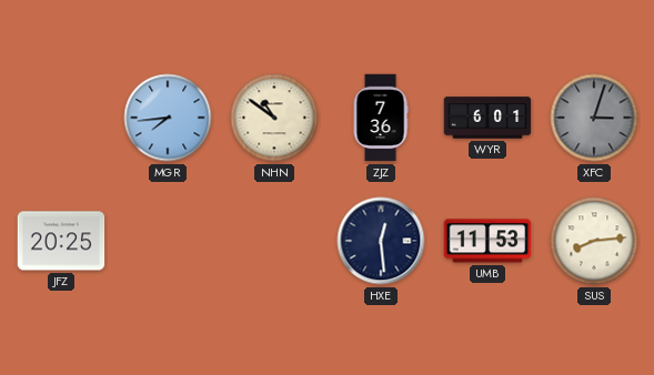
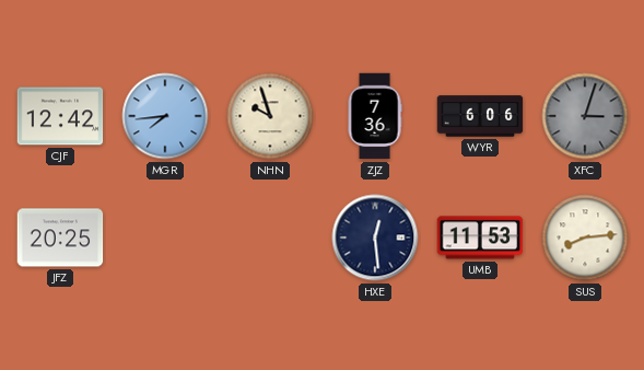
CJF: none -> 12:42
NHN: 10:51 -> 9:57
WYR: 6:01 -> 6:06
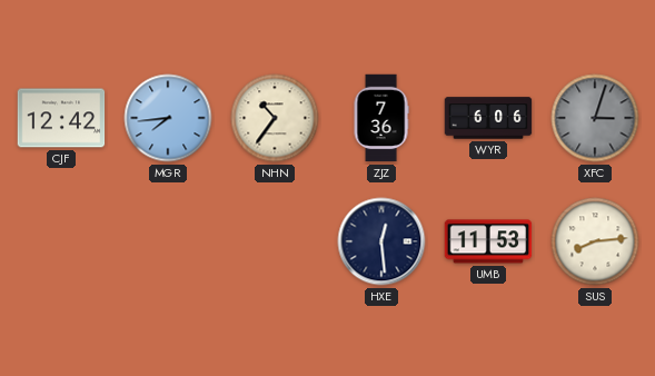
NHN: 9:57 -> 10:36
JFZ: 20:25 -> none
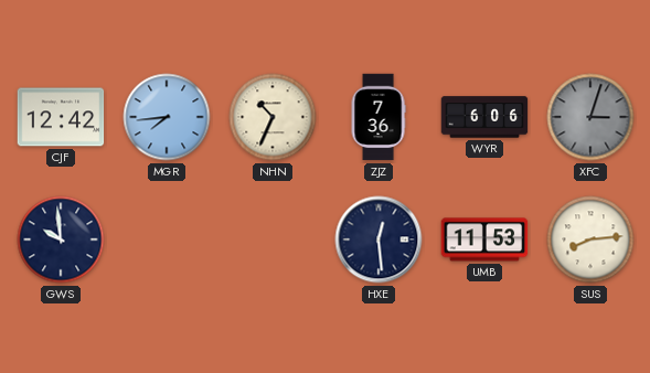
NHN: 10:36 -> 10:34
GWS: none -> 9:59
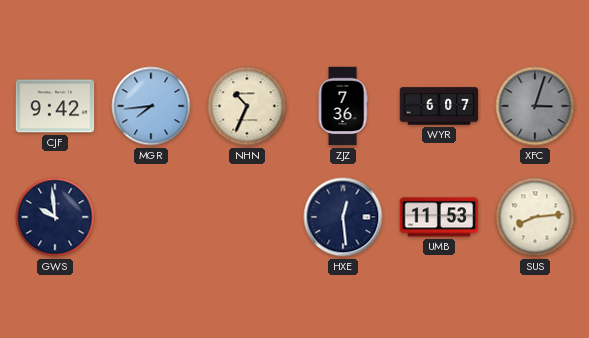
CJF: 12:42 -> 9:42
WYR: 6:06 -> 6:07
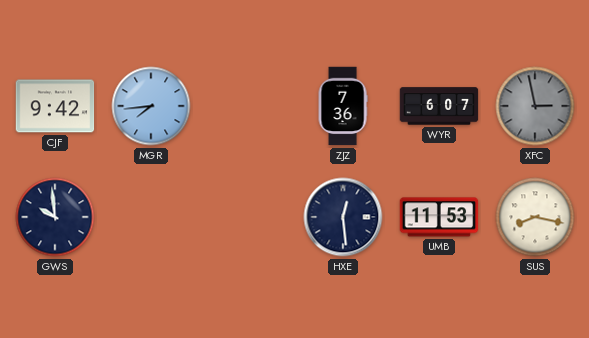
NHN: 10:34 -> none
XFC: 3:03 -> 2:58
SUS: 8:14 -> 8:17
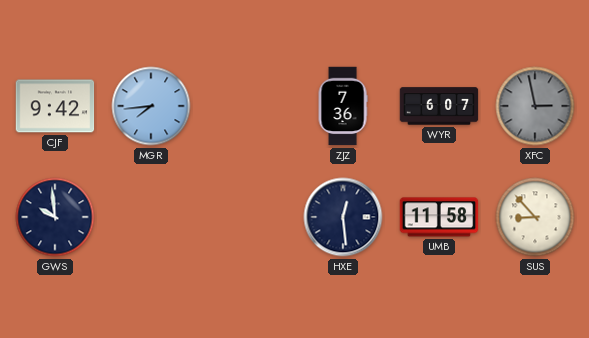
UMB: 11:53 -> 11:58
SUS: 8:17 -> 8:53
